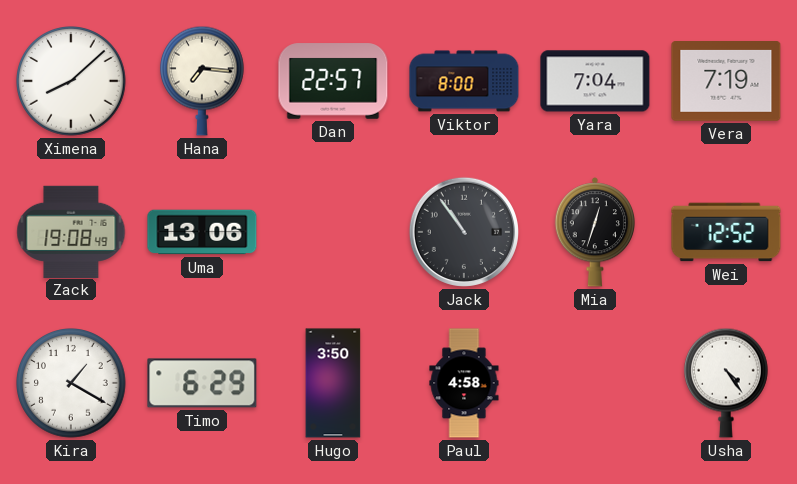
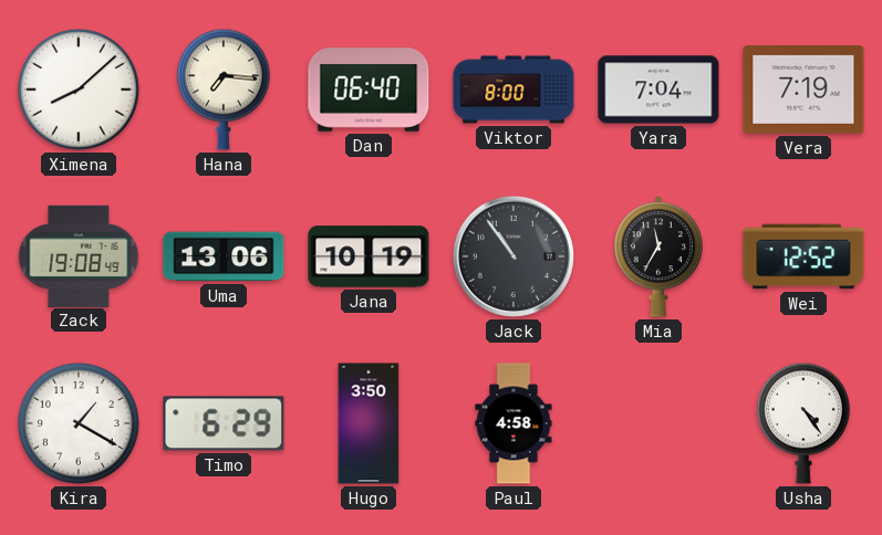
Dan: 22:57 -> 06:40
Jana: none -> 10:19
Mia: 12:33 -> 11:35
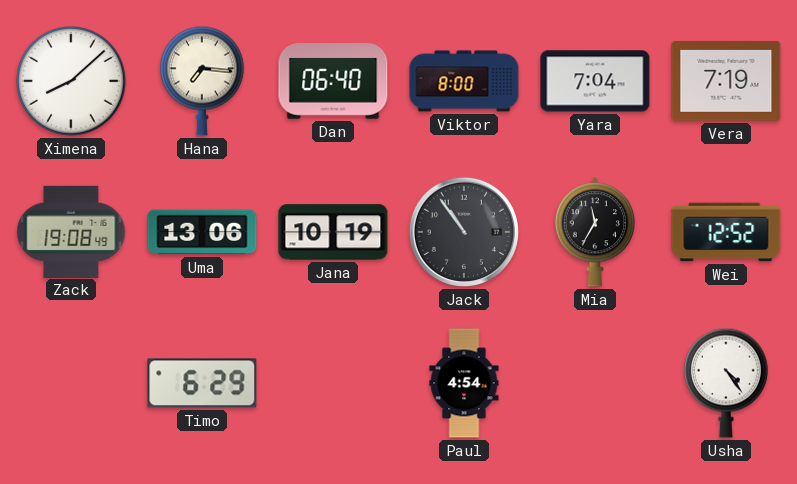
Kira: 1:20 -> none
Hugo: 3:50 -> none
Paul: 4:58 -> 4:54
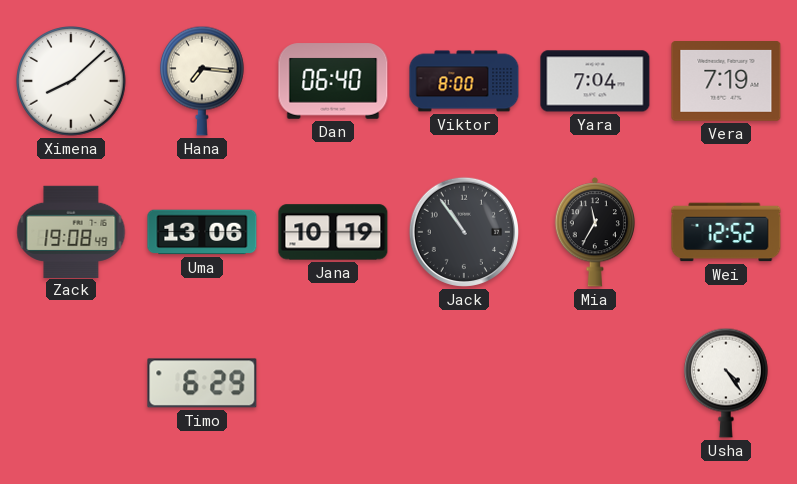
Paul: 4:54 -> none
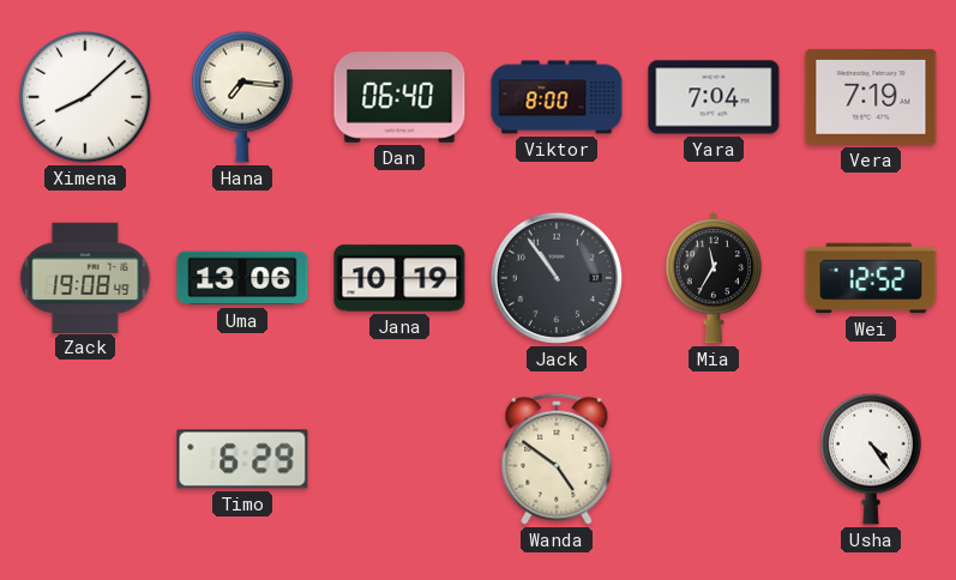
Wanda: none -> 4:51
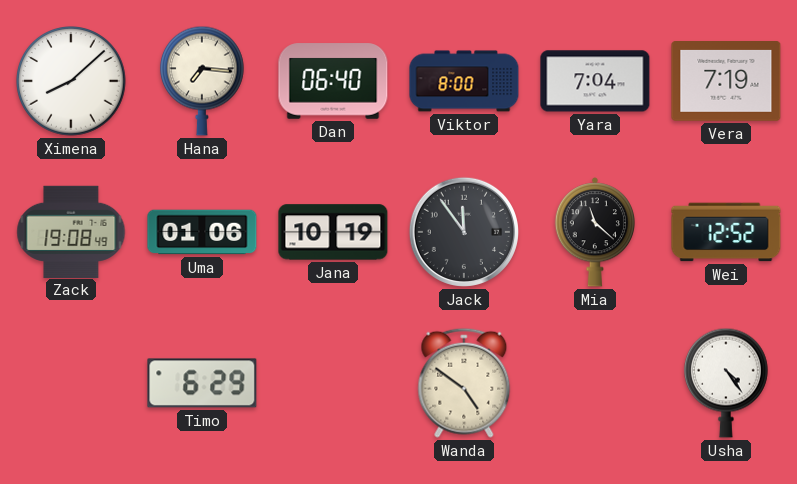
Uma: 13:06 -> 01:06
Jack: 10:54 -> 11:54
Mia: 11:35 -> 11:22
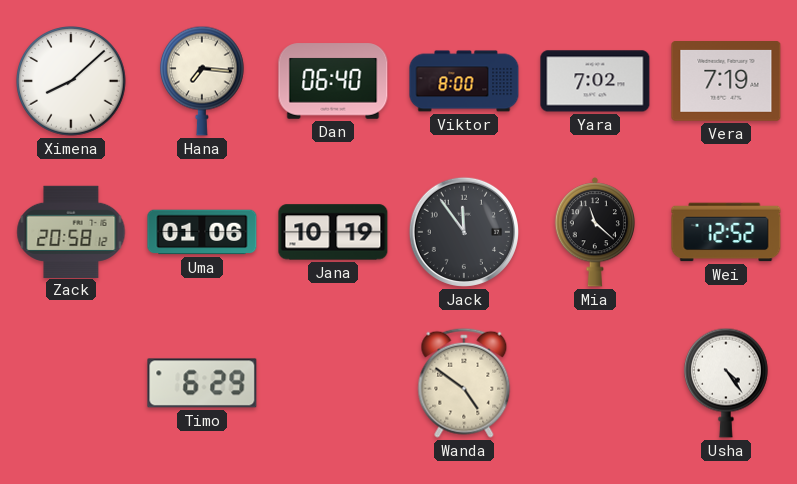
Yara: 7:04 -> 7:02
Zack: 19:08 -> 20:58
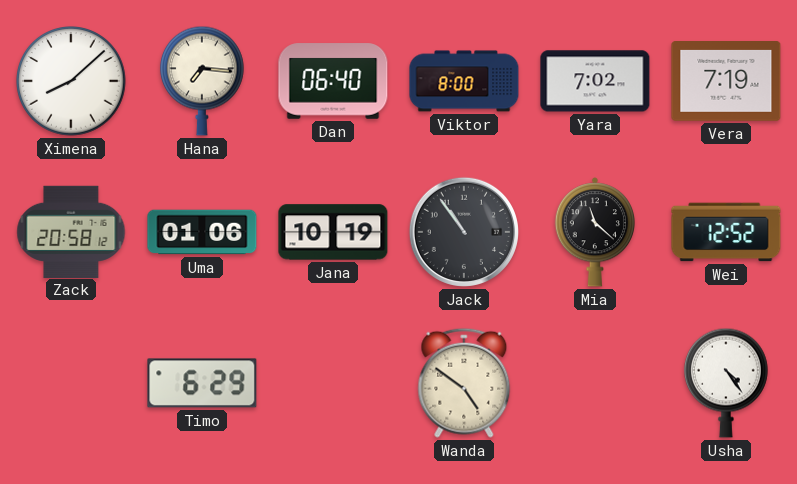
Jack: 11:54 -> 10:54
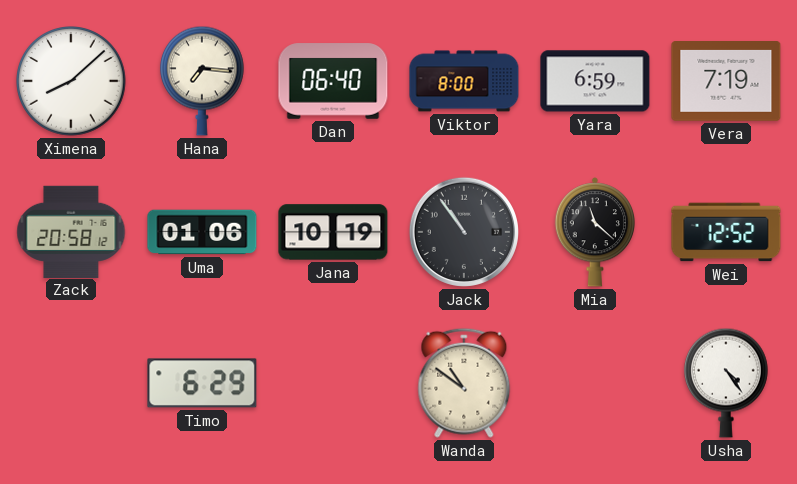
Yara: 7:02 -> 6:59
Wanda: 4:51 -> 10:51
